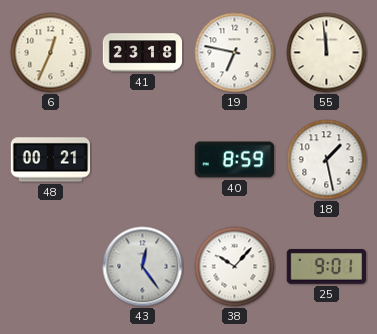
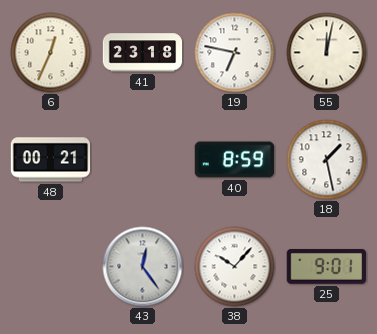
55: 11:59 -> 12:02
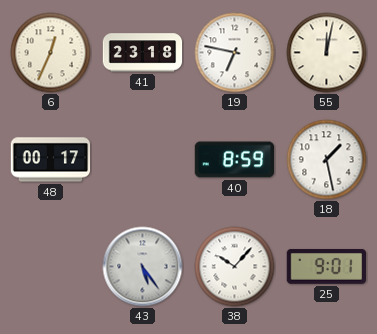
48: 00:21 -> 00:17
43: 12:24 -> 5:24
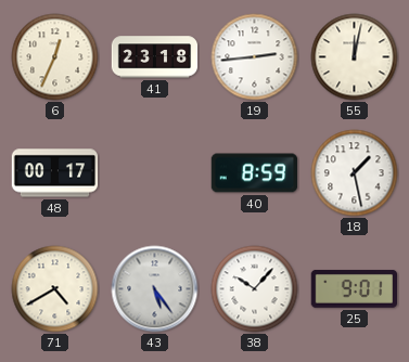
19: 6:47 -> 2:44
71: none -> 4:40
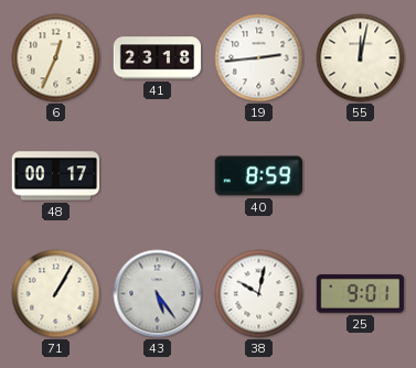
18: 1:28 -> none
71: 4:40 -> 1:05
38: 10:07 -> 10:02
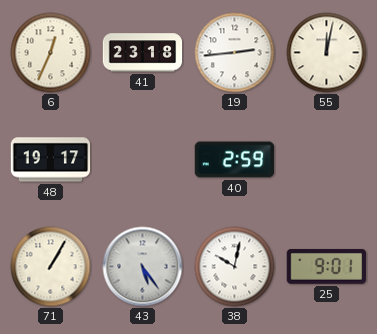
48: 00:17 -> 19:17
40: 8:59 -> 2:59
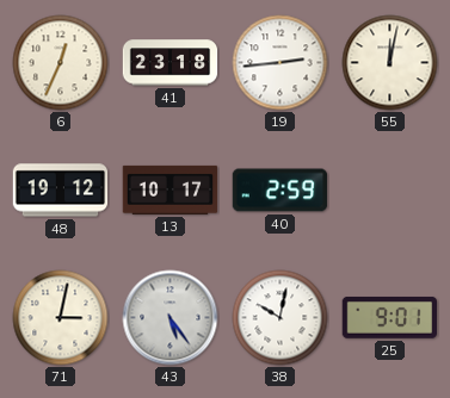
48: 19:17 -> 19:12
13: none -> 10:17
71: 1:05 -> 3:02
